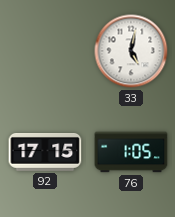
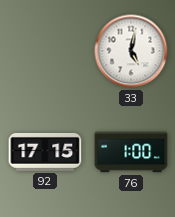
76: 1:05 -> 1:00
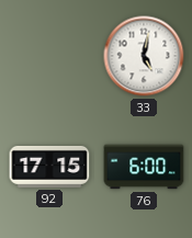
76: 1:00 -> 6:00
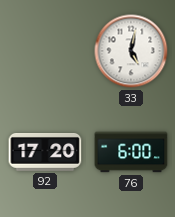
92: 17:15 -> 17:20
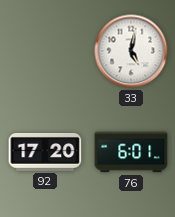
76: 6:00 -> 6:01
